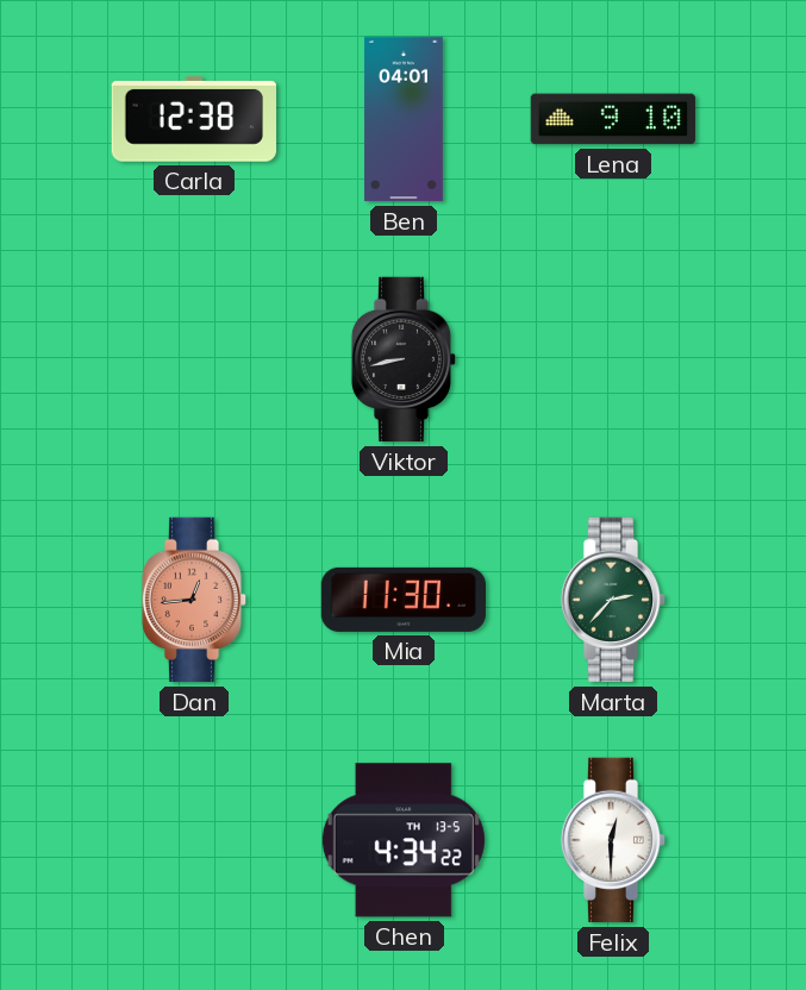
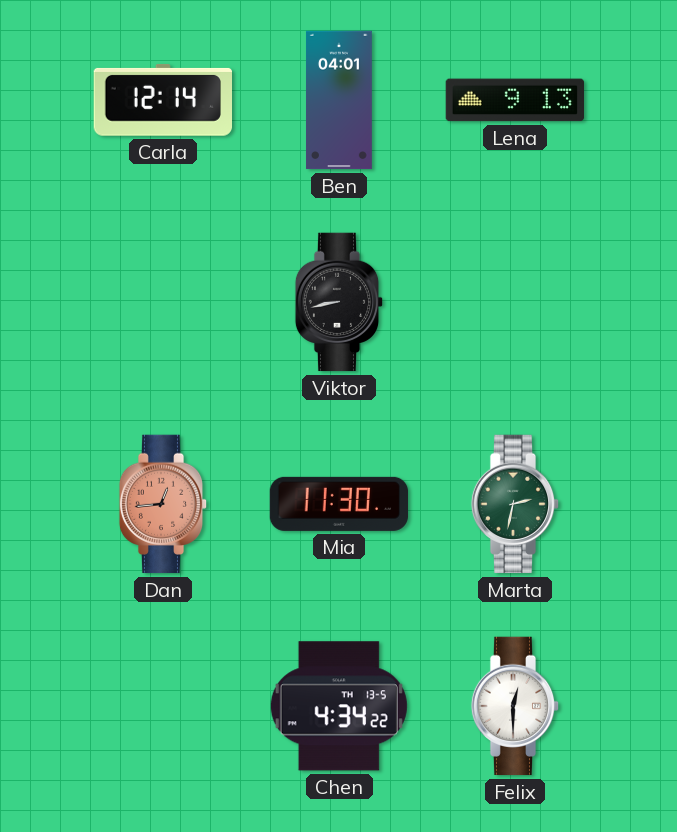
Carla: 12:38 -> 12:14
Lena: 9:10 -> 9:13
Marta: 2:37 -> 2:32
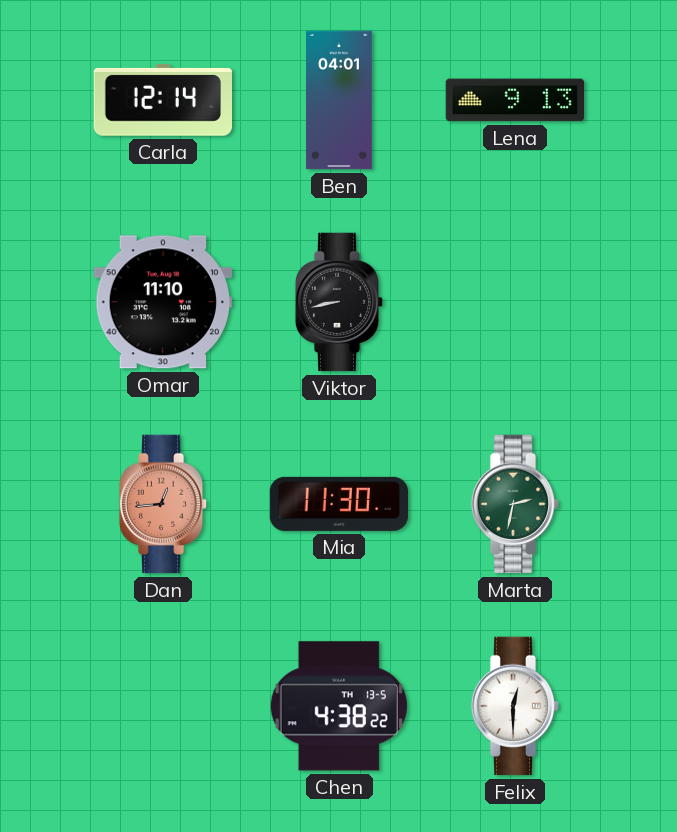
Omar: none -> 11:10
Chen: 4:34 -> 4:38
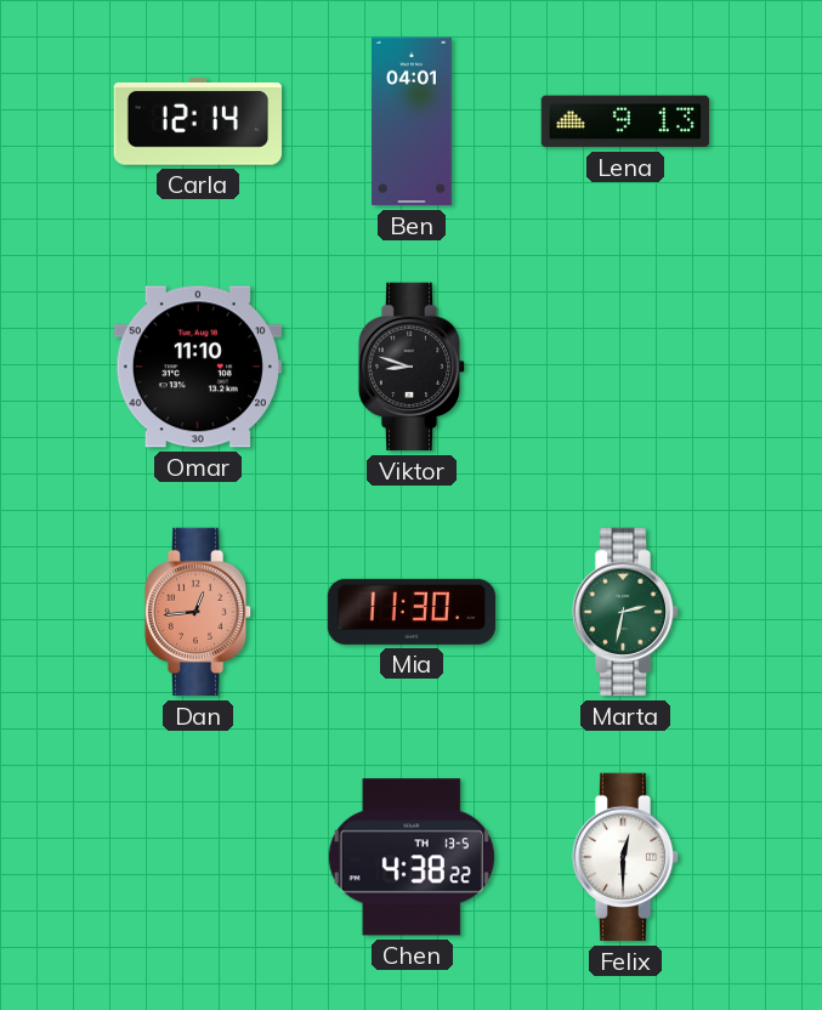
Viktor: 8:43 -> 8:48
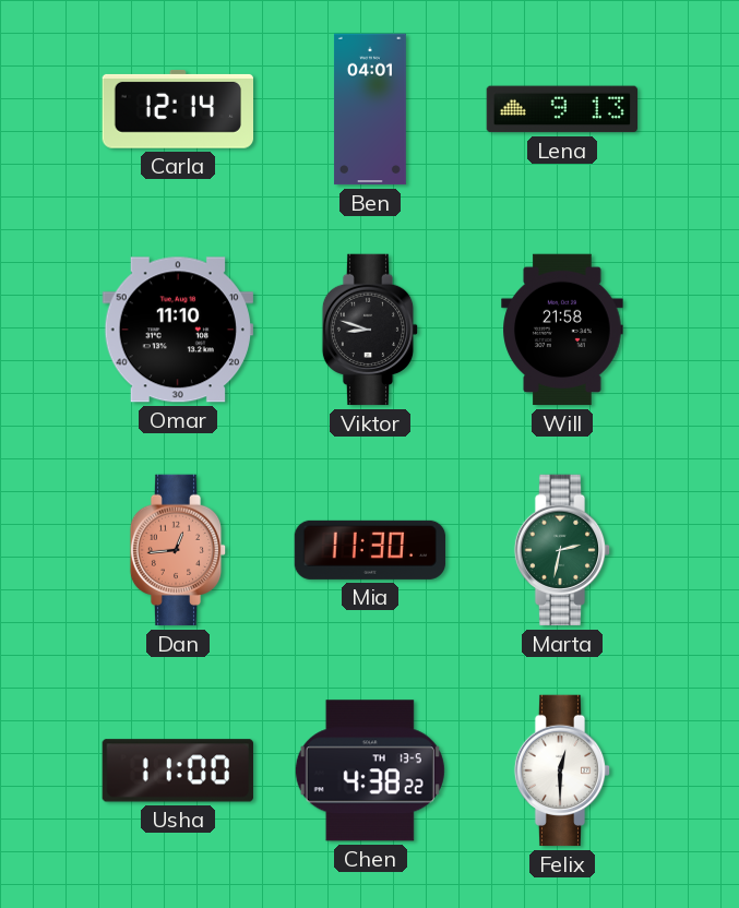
Will: none -> 21:58
Usha: none -> 11:00
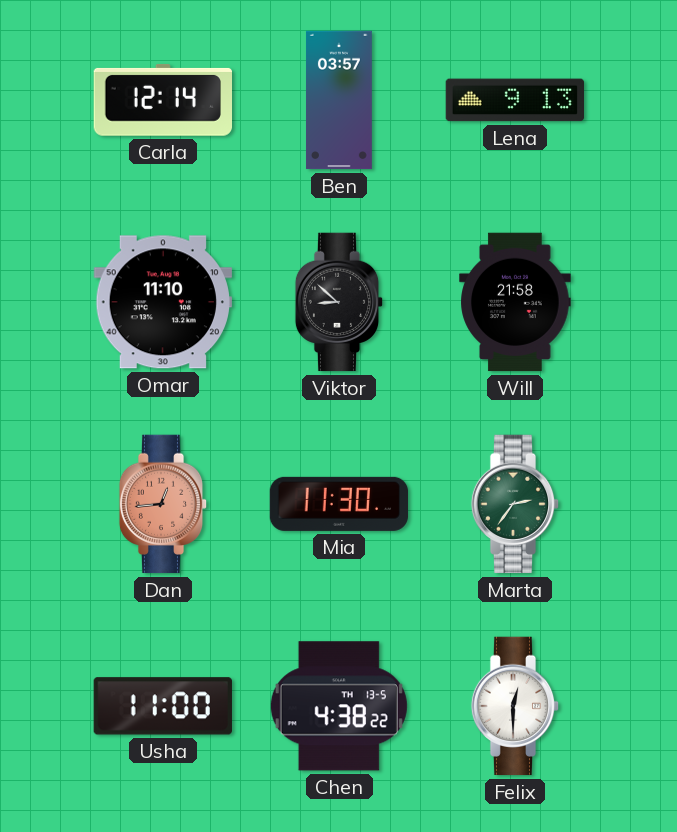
Ben: 04:01 -> 03:57
Viktor: 8:48 -> 8:52
Marta: 2:32 -> 2:36
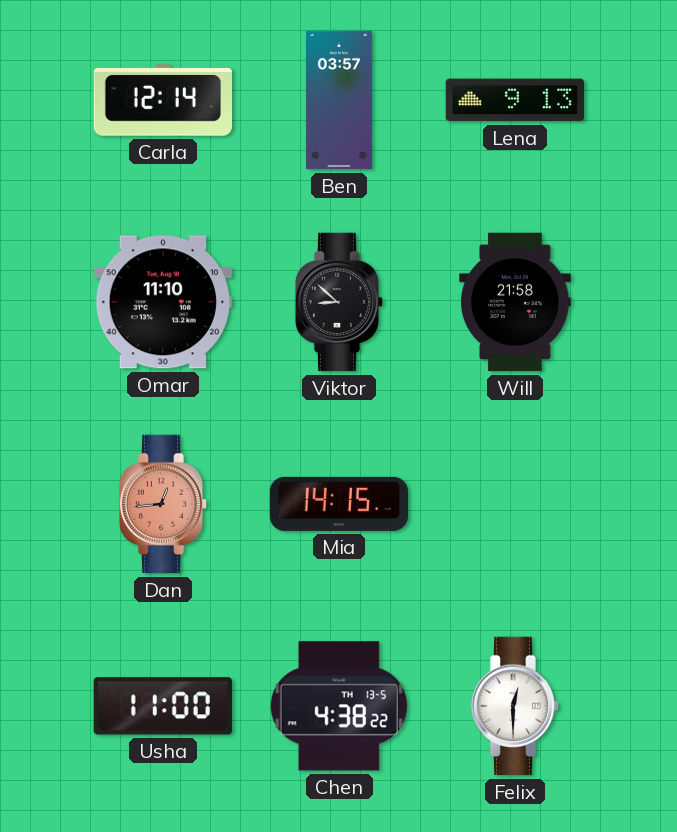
Mia: 11:30 -> 14:15
Marta: 2:36 -> none
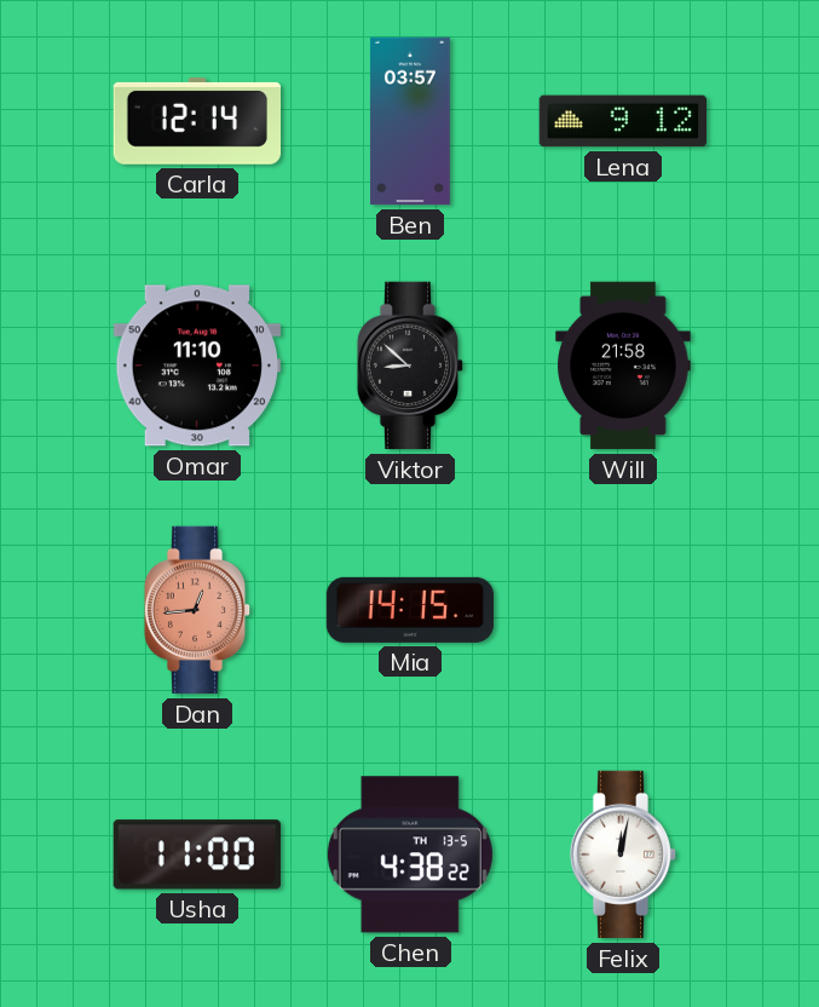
Lena: 9:13 -> 9:12
Felix: 12:30 -> 12:02
